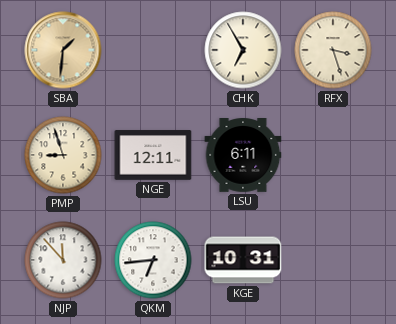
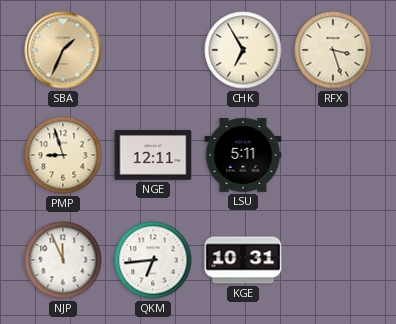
SBA: 1:31 -> 1:34
LSU: 6:11 -> 5:11
NJP: 11:53 -> 11:56
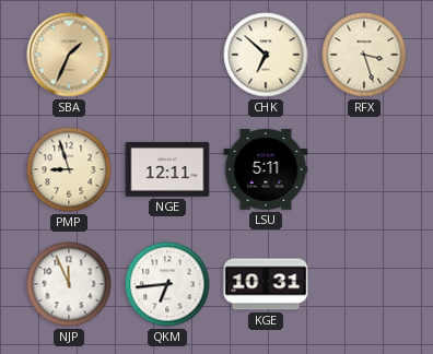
CHK: 6:55 -> 6:52
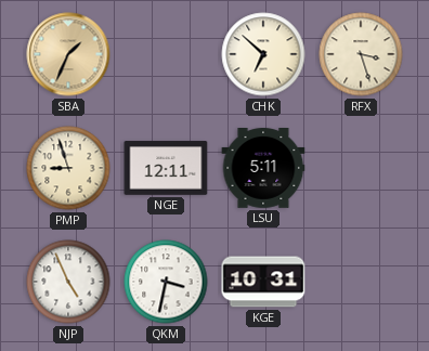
NJP: 11:56 -> 4:56
QKM: 6:44 -> 3:32
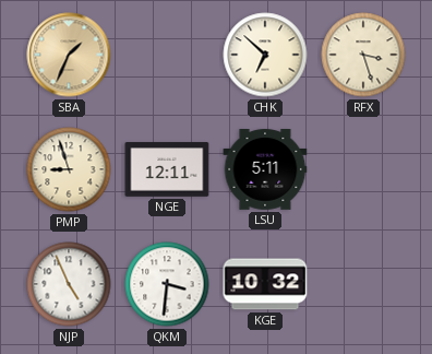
QKM: 3:32 -> 3:31
KGE: 10:31 -> 10:32
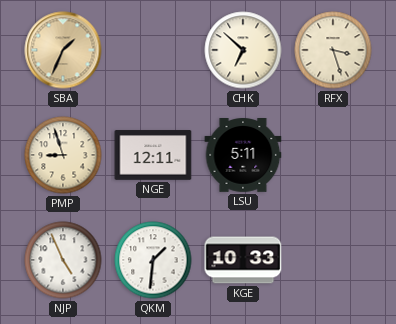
QKM: 3:31 -> 1:31
KGE: 10:32 -> 10:33
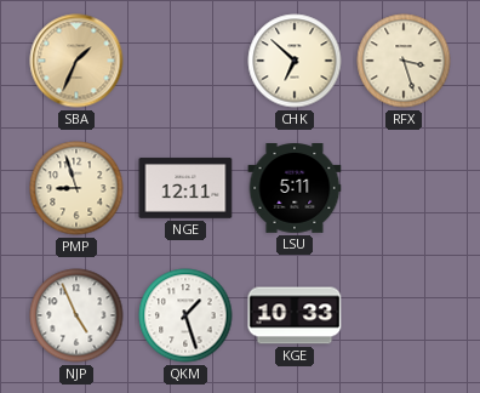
QKM: 1:31 -> 1:27
